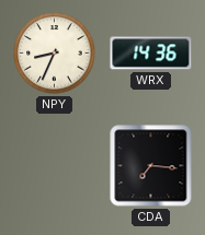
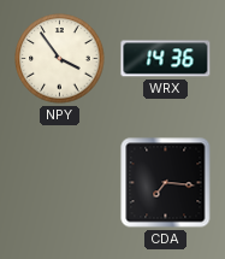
NPY: 8:34 -> 3:54
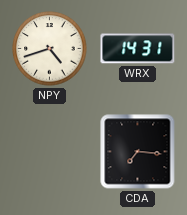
NPY: 3:54 -> 4:42
WRX: 14:36 -> 14:31
